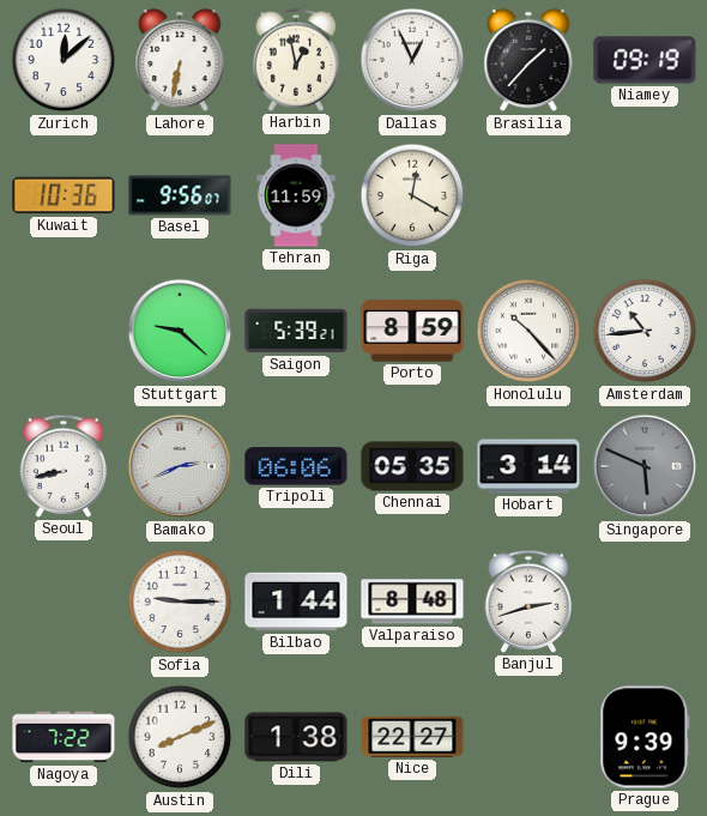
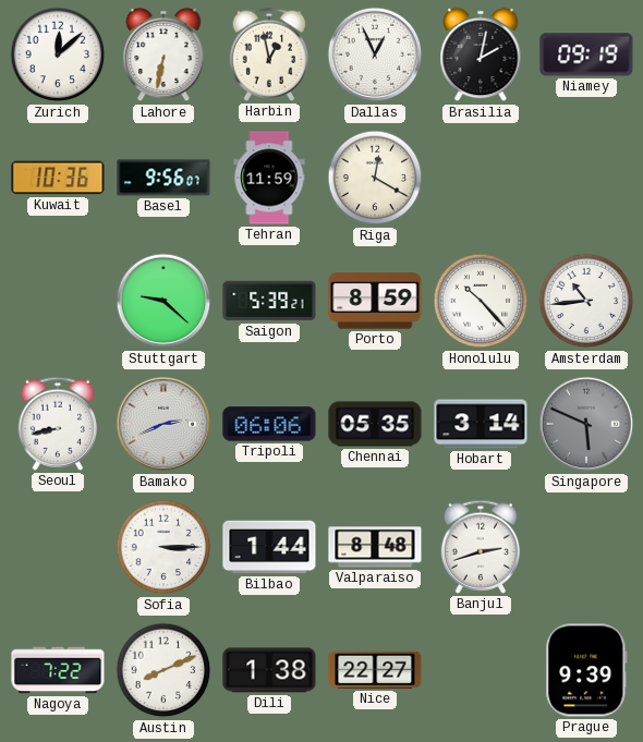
Brasilia: 1:37 -> 2:02
Sofia: 9:15 -> 3:15
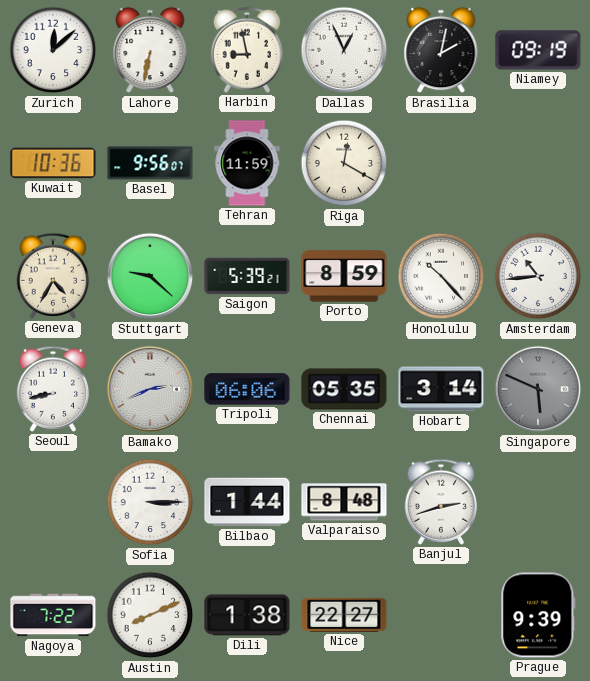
Harbin: 12:58 -> 8:58
Geneva: none -> 4:35
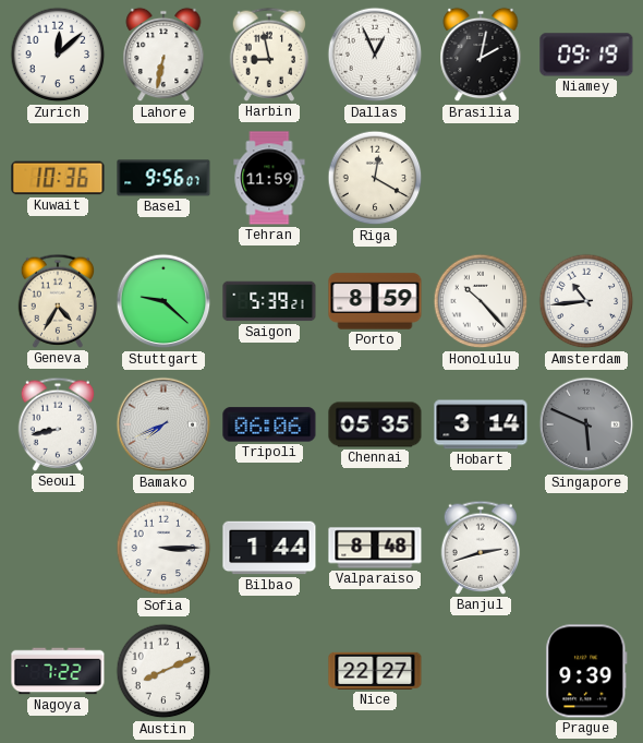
Bamako: 2:41 -> 7:41
Dili: 1:38 -> none
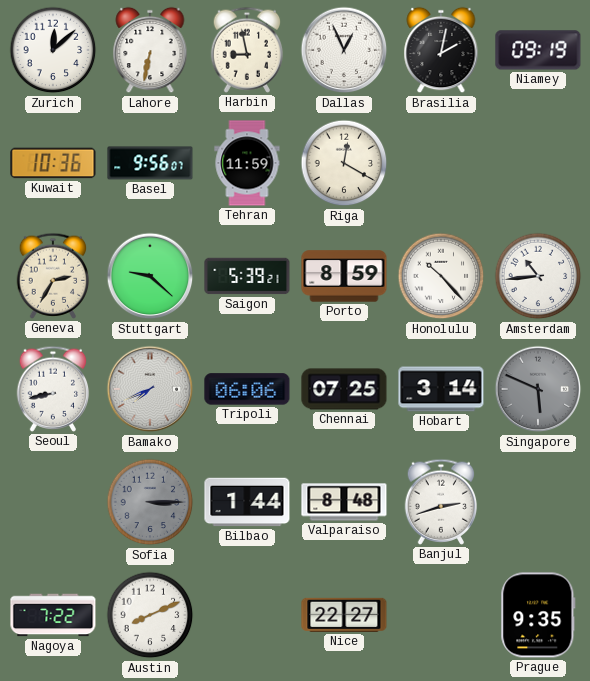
Geneva: 4:35 -> 2:35
Chennai: 05:35 -> 07:25
Sofia dial: white -> grey
Prague: 9:39 -> 9:35
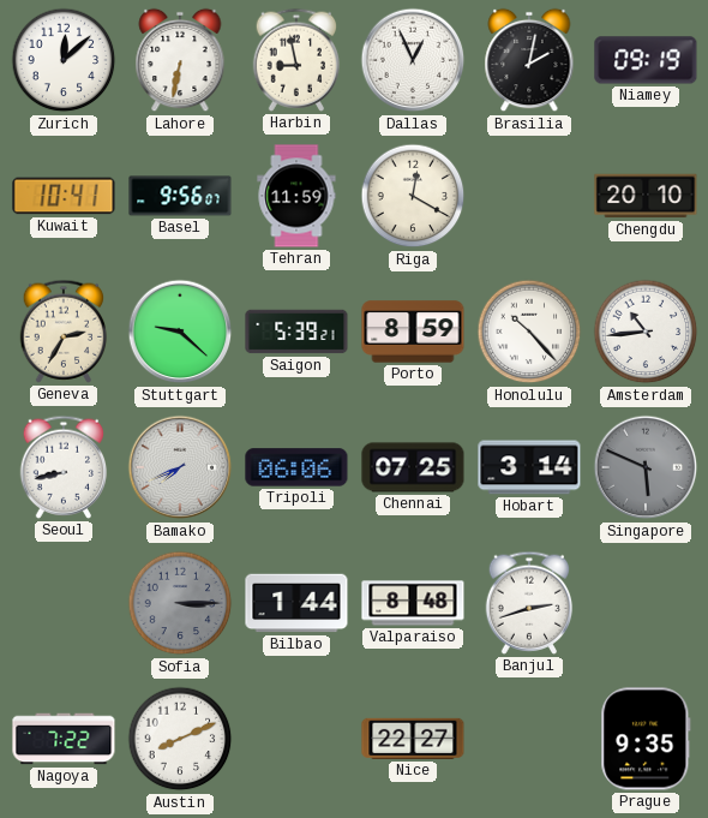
Kuwait: 10:36 -> 10:41
Chengdu: none -> 20:10
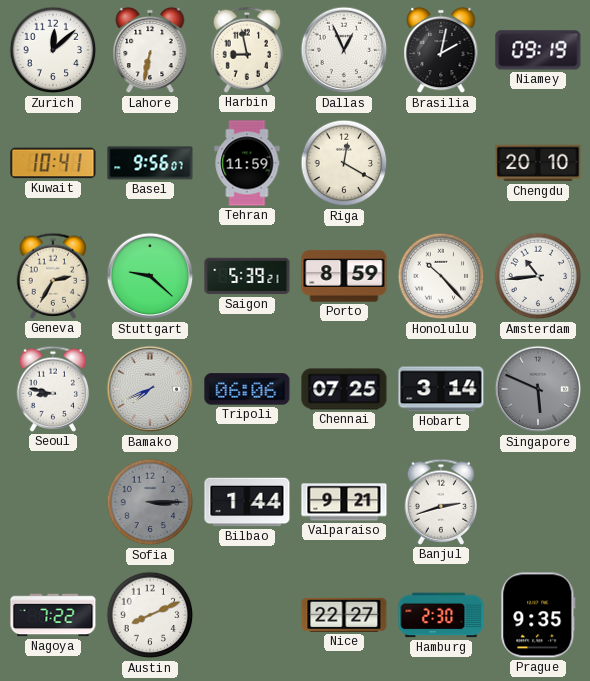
Seoul: 8:43 -> 8:47
Valparaiso: 8:48 -> 9:21
Hamburg: none -> 2:30
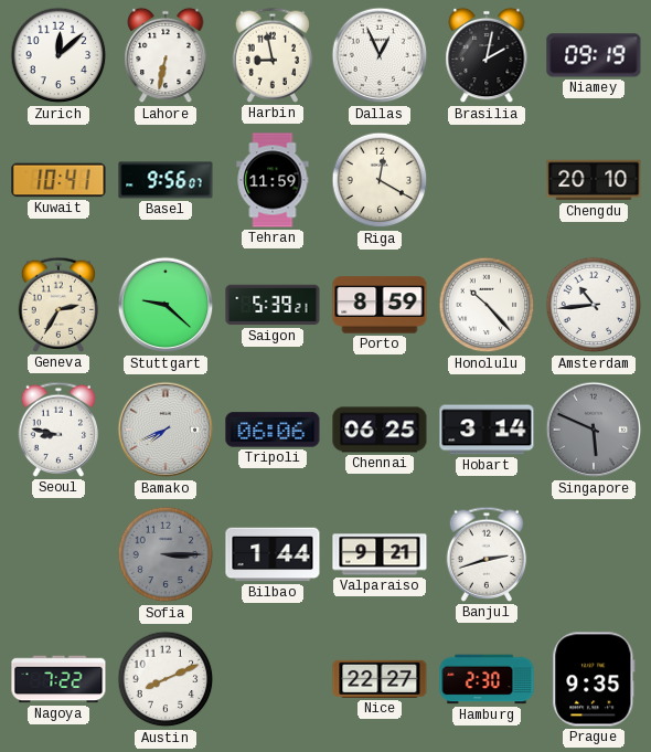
Chennai: 07:25 -> 06:25
